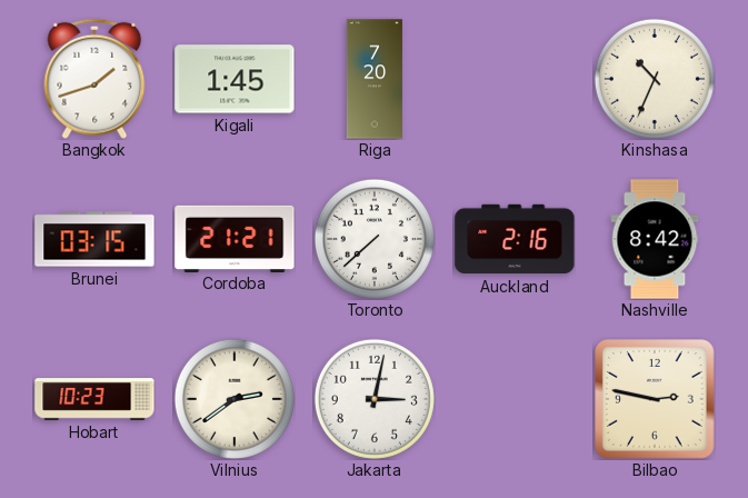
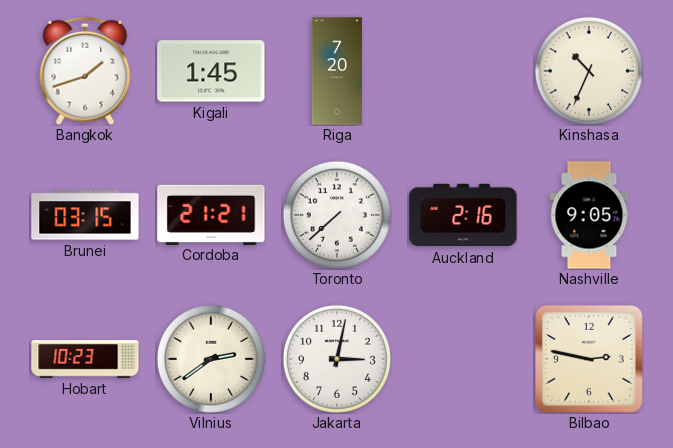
Nashville: 8:42 -> 9:05
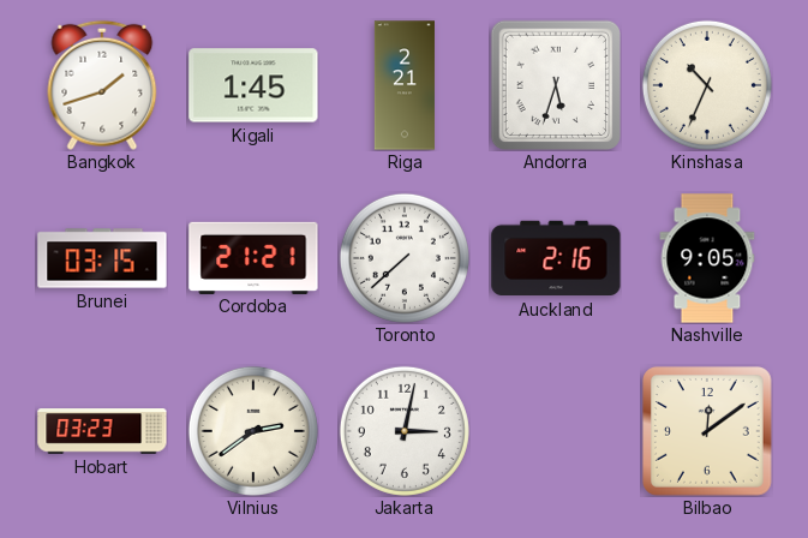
Riga: 7:20 -> 2:21
Andorra: none -> 5:33
Hobart: 10:23 -> 03:23
Bilbao: 2:47 -> 12:09
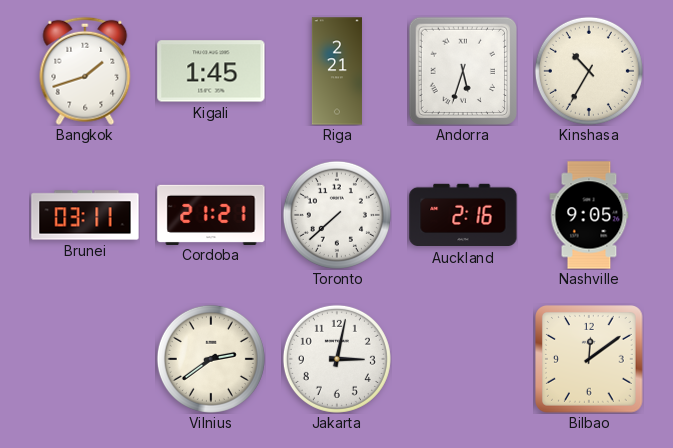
Kinshasa: 10:34 -> 10:35
Brunei: 03:15 -> 03:11
Hobart: 03:23 -> none
